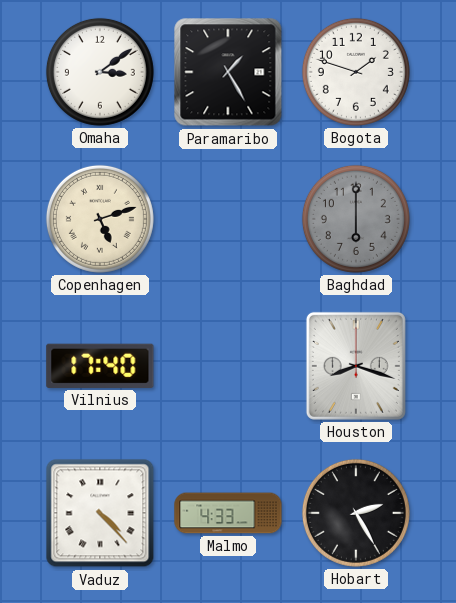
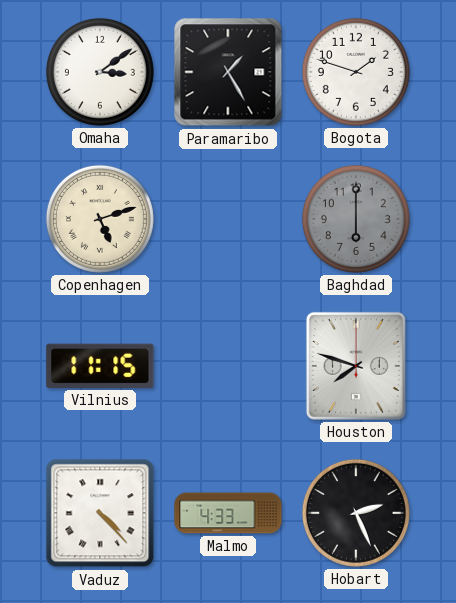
Vilnius: 17:40 -> 11:15
Houston: 8:18 -> 7:48
Hobart: 2:25 -> 2:26
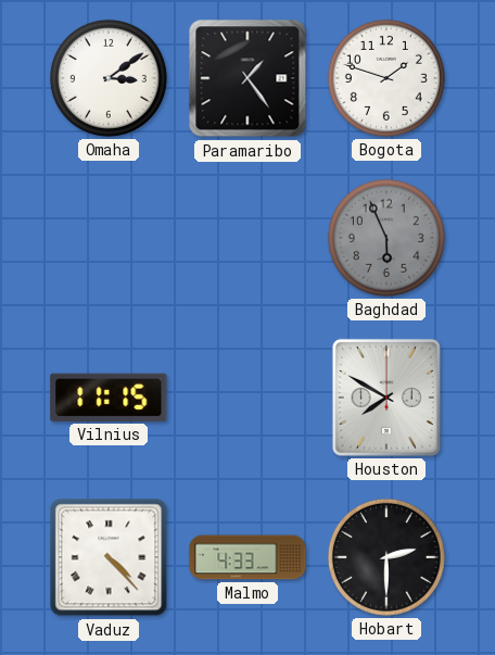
Paramaribo: 1:25 -> 1:24
Copenhagen: 5:12 -> none
Baghdad: 6:00 -> 5:56
Houston: 7:48 -> 7:50
Hobart: 2:26 -> 2:30
